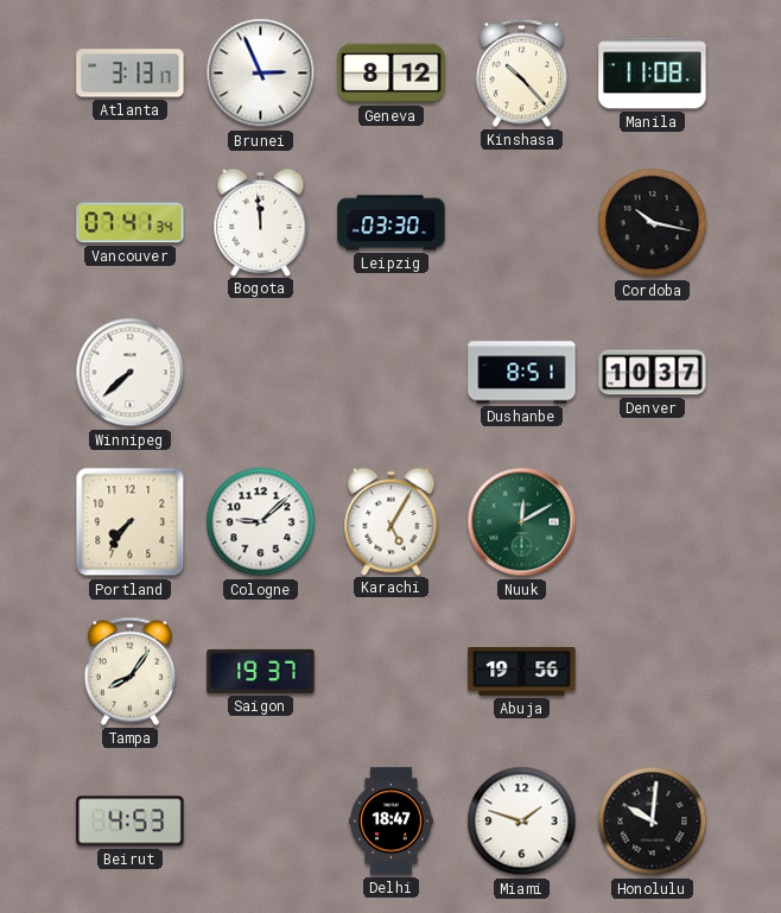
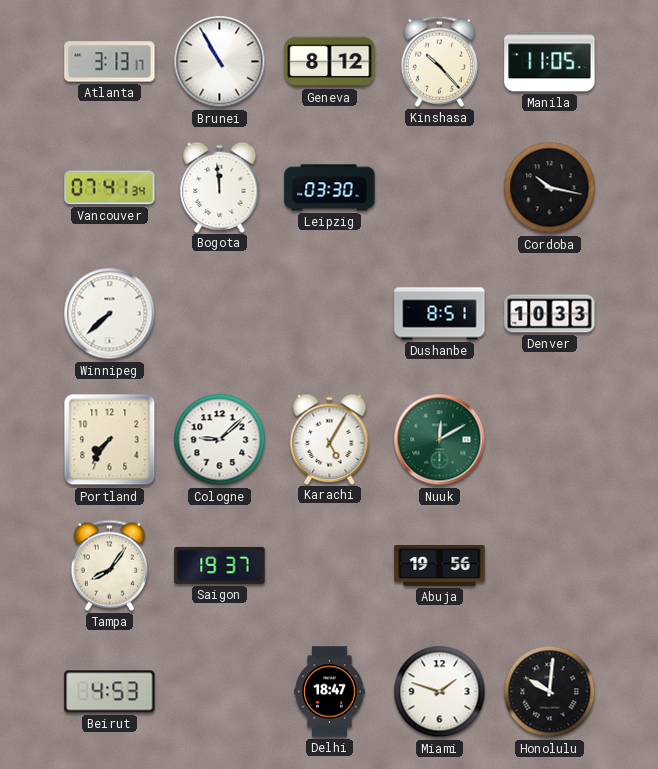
Brunei: 2:56 -> 10:55
Manila: 11:08 -> 11:05
Denver: 10:37 -> 10:33
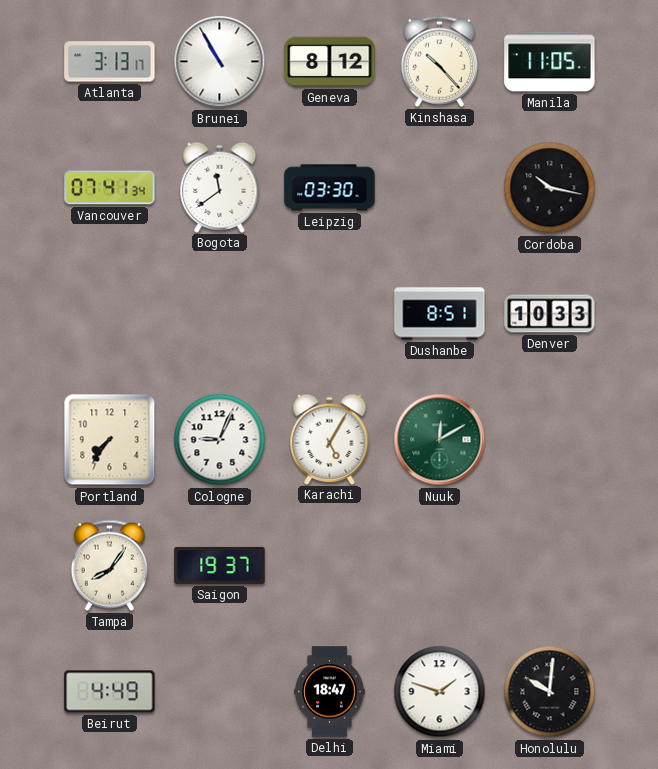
Bogota: 11:59 -> 11:39
Winnipeg: 7:38 -> none
Cologne: 9:08 -> 9:04
Abuja: 19:56 -> none
Beirut: 4:53 -> 4:49
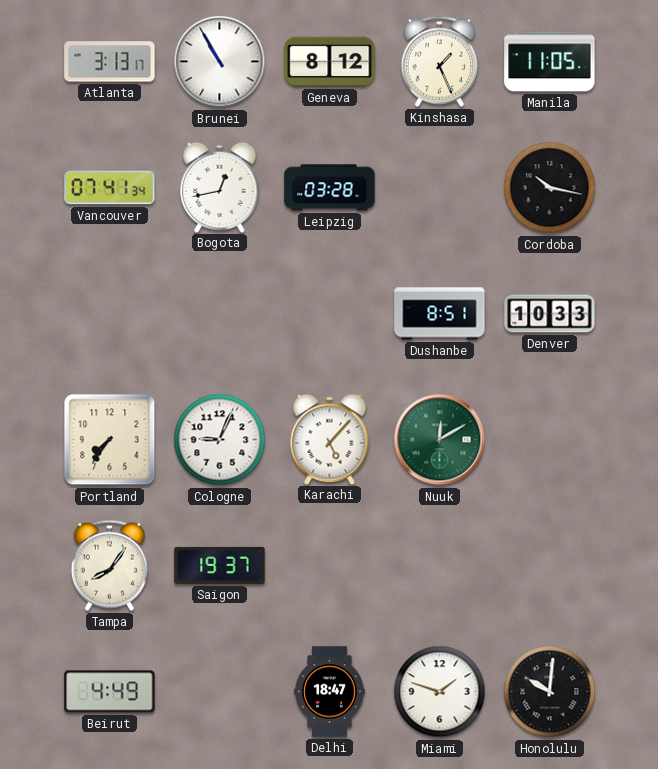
Kinshasa: 10:23 -> 1:26
Bogota: 11:39 -> 12:43
Leipzig: 03:30 -> 03:28
Karachi: 5:05 -> 5:07
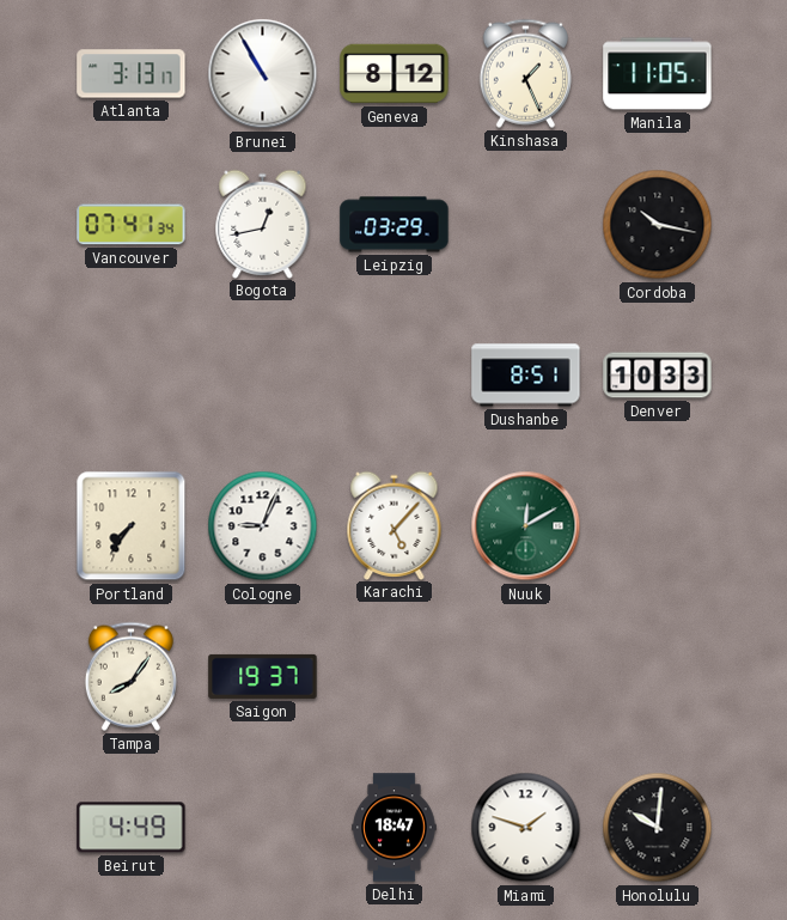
Leipzig: 03:28 -> 03:29
